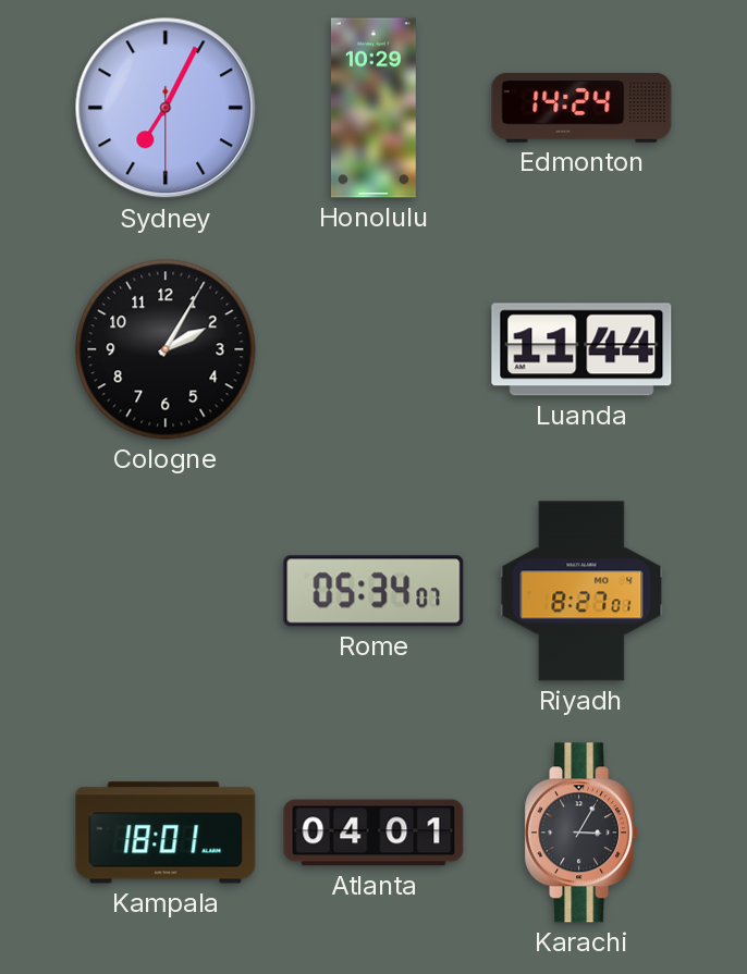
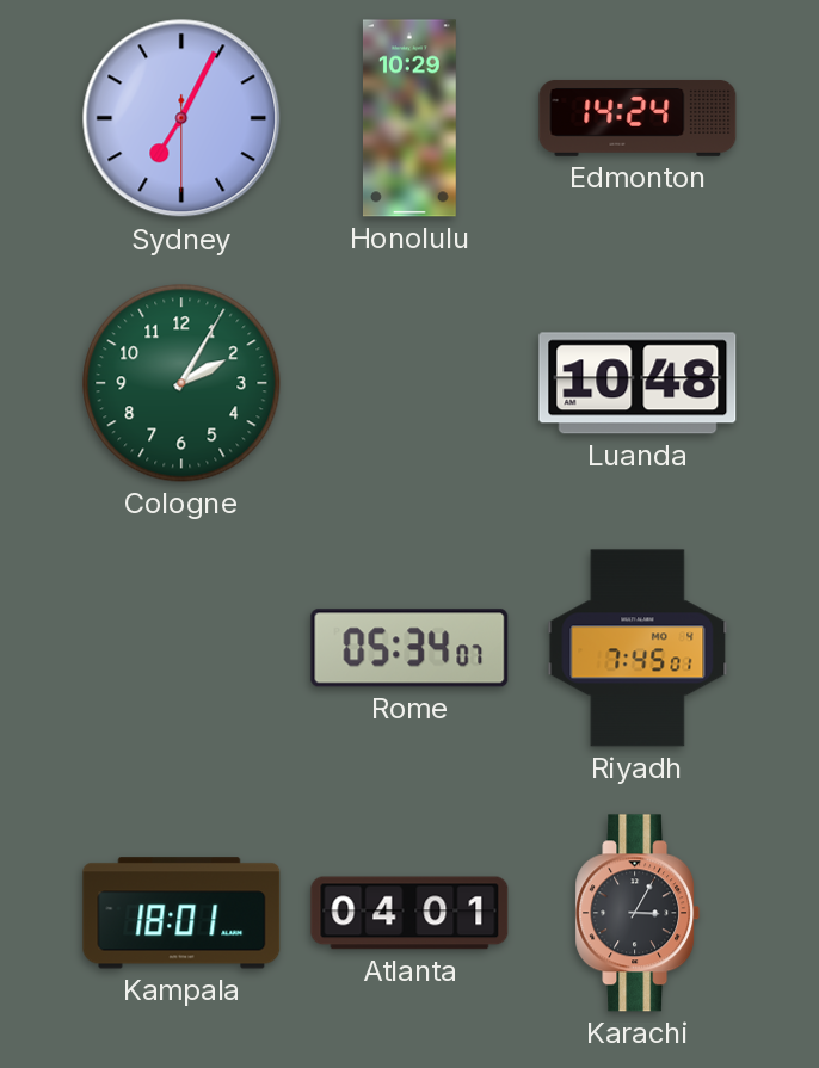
Cologne dial: black -> green
Luanda: 11:44 -> 10:48
Riyadh: 8:27 -> 7:45
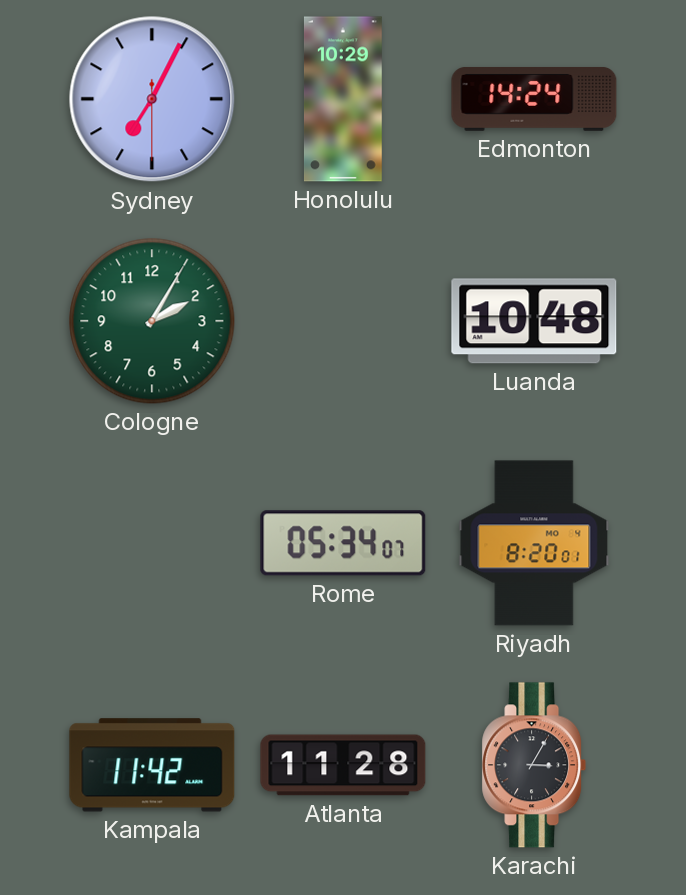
Riyadh: 7:45 -> 8:20
Kampala: 18:01 -> 11:42
Atlanta: 04:01 -> 11:28
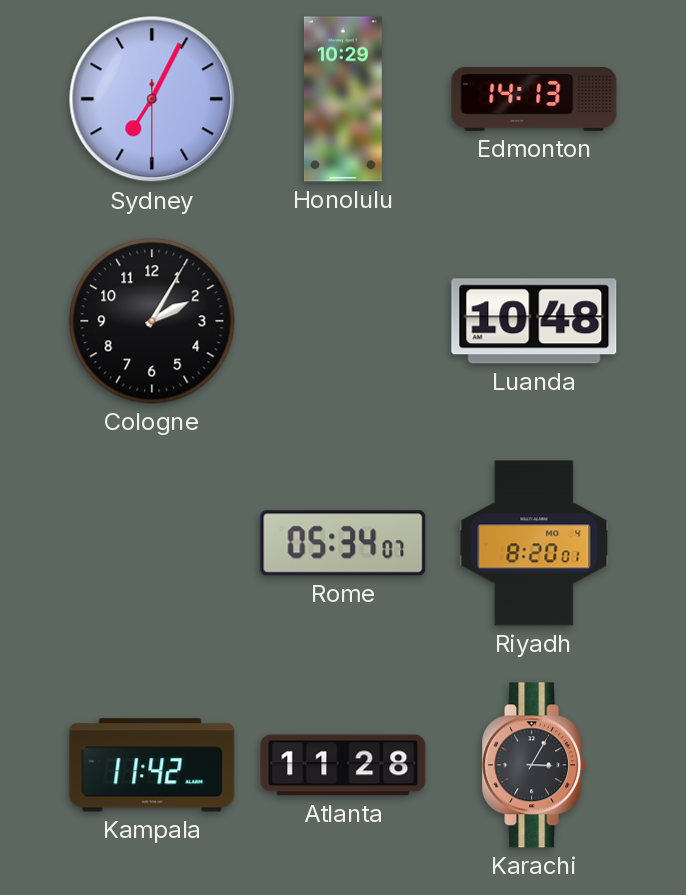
Edmonton: 14:24 -> 14:13
Cologne dial: green -> black
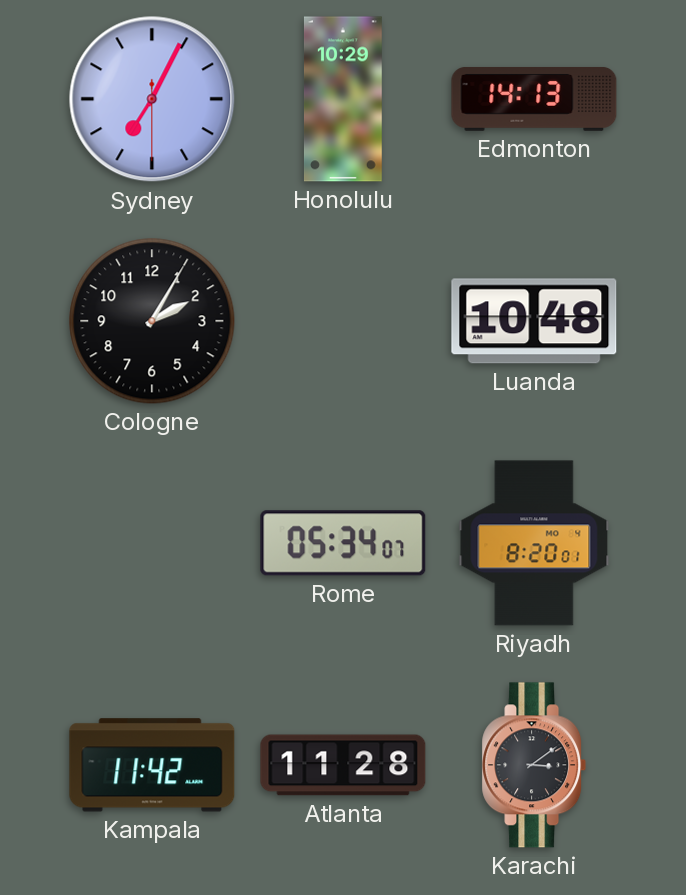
Karachi: 3:05 -> 3:09
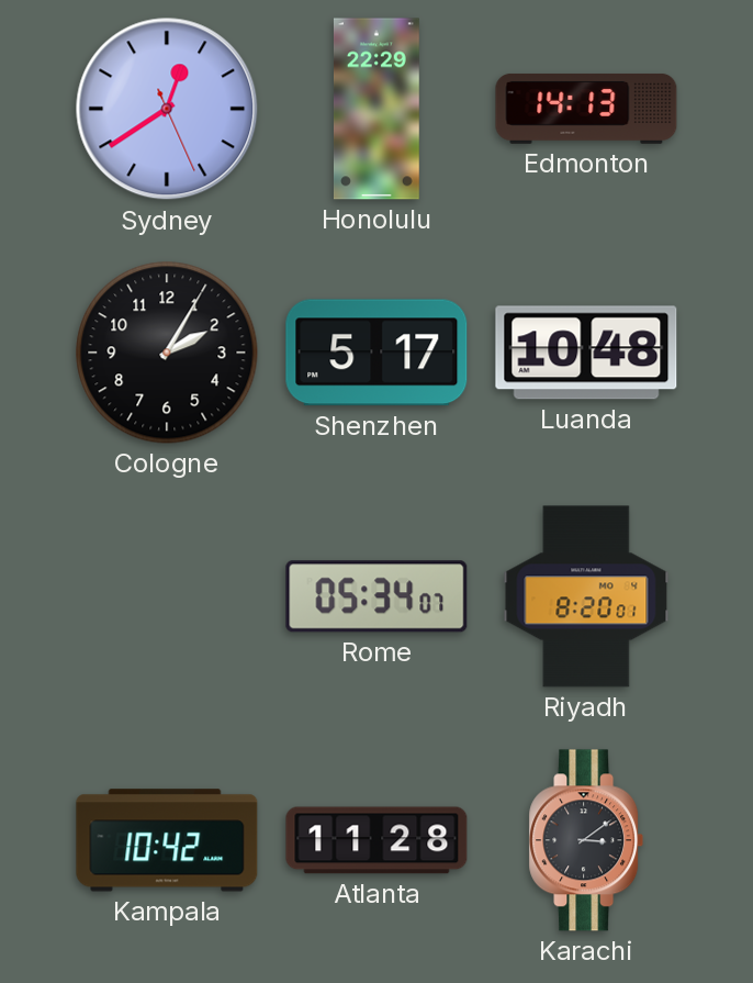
Sydney: 7:04 -> 12:39
Honolulu: 10:29 -> 22:29
Shenzhen: none -> 5:17
Kampala: 11:42 -> 10:42
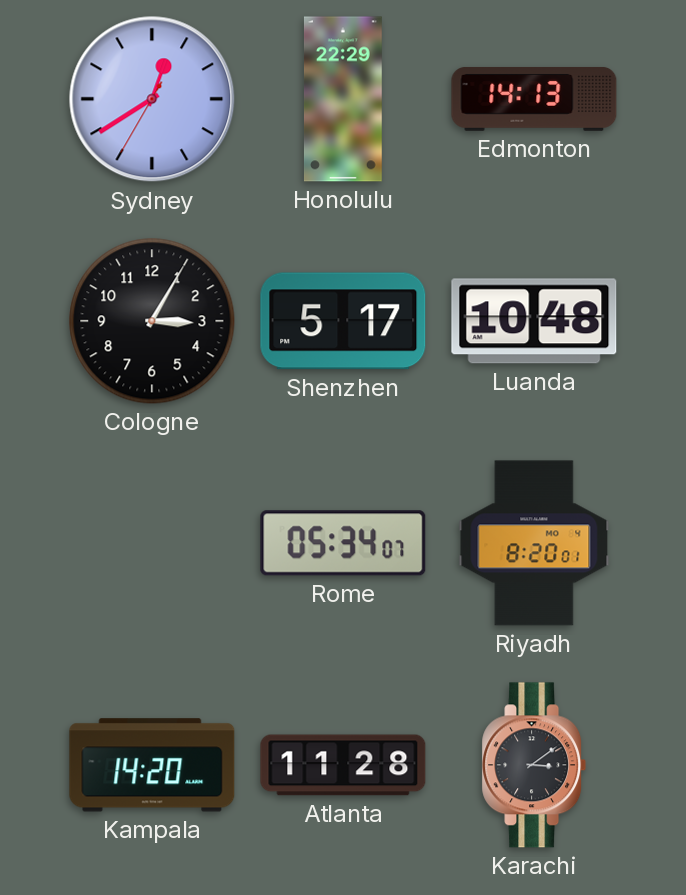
Sydney: 12:39:26 -> 12:39:35
Cologne: 2:05 -> 3:05
Kampala: 10:42 -> 14:20
